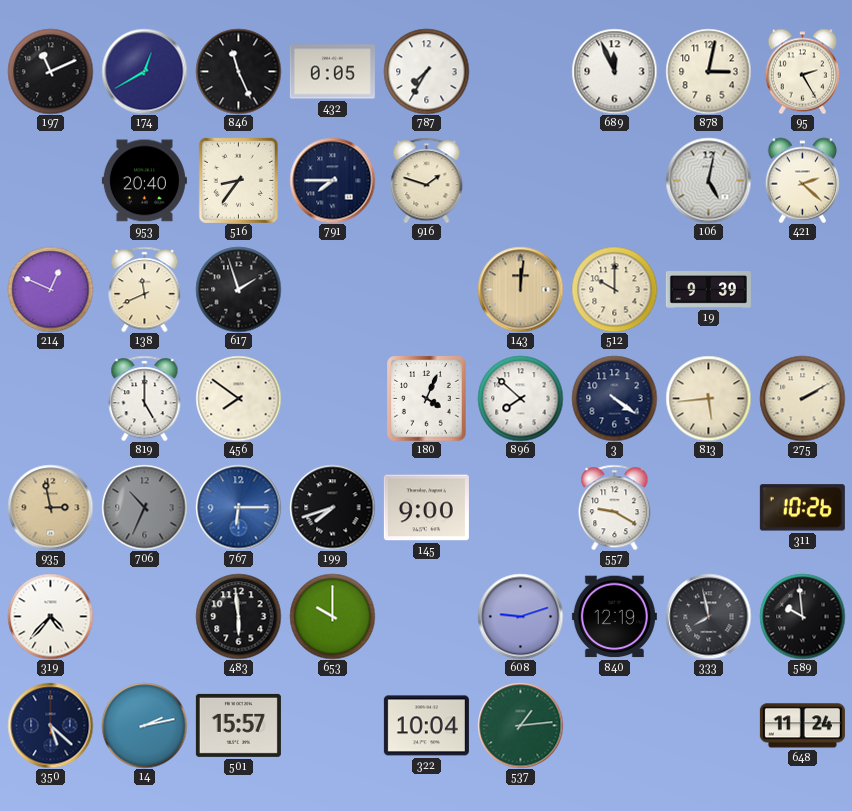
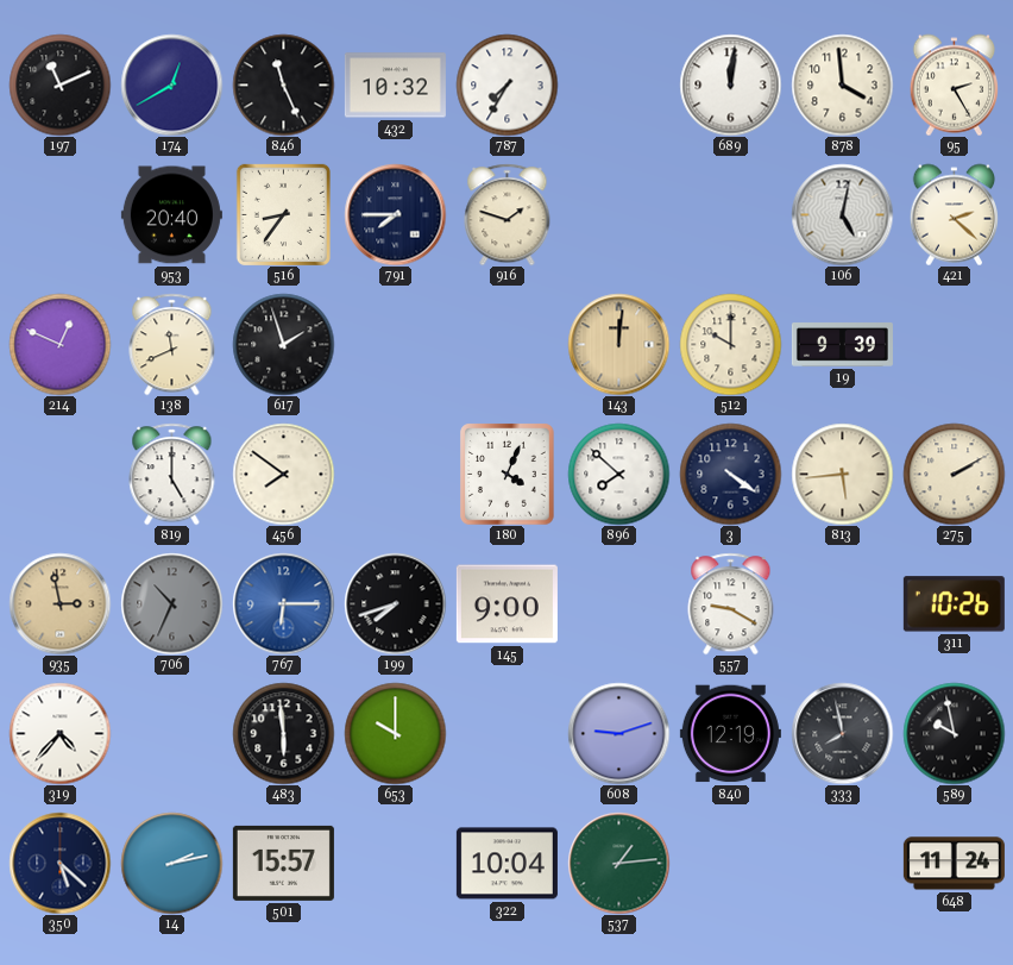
432: 0:05 -> 10:32
689: 11:56 -> 12:01
878: 3:02 -> 3:59
589: 9:59 -> 9:58
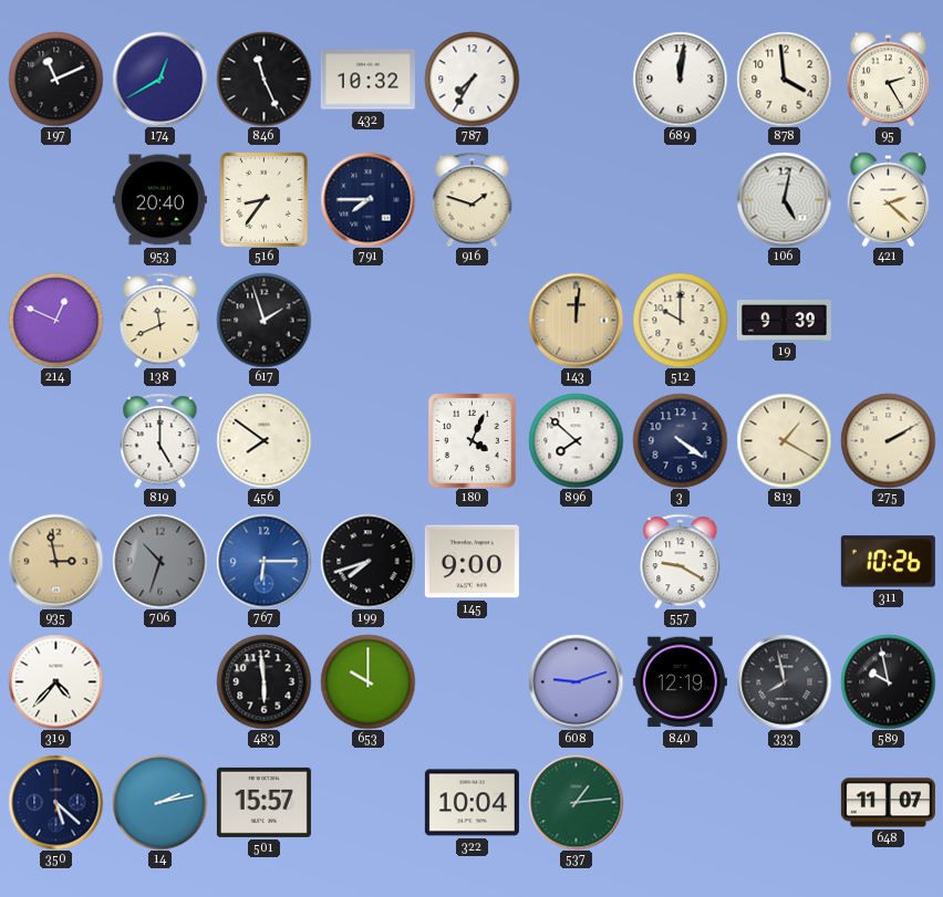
813: 5:44 -> 1:20
706: 10:34 -> 10:33
648: 11:24 -> 11:07
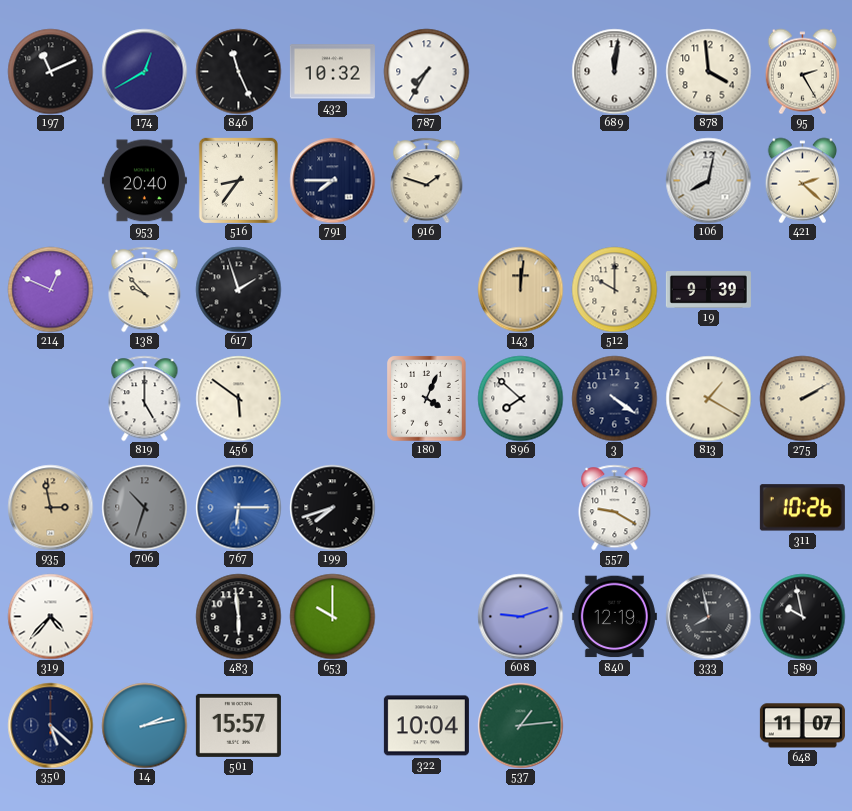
106: 5:02 -> 8:02
138: 11:41 -> 9:53
456: 7:51 -> 5:51
145: 9:00 -> none
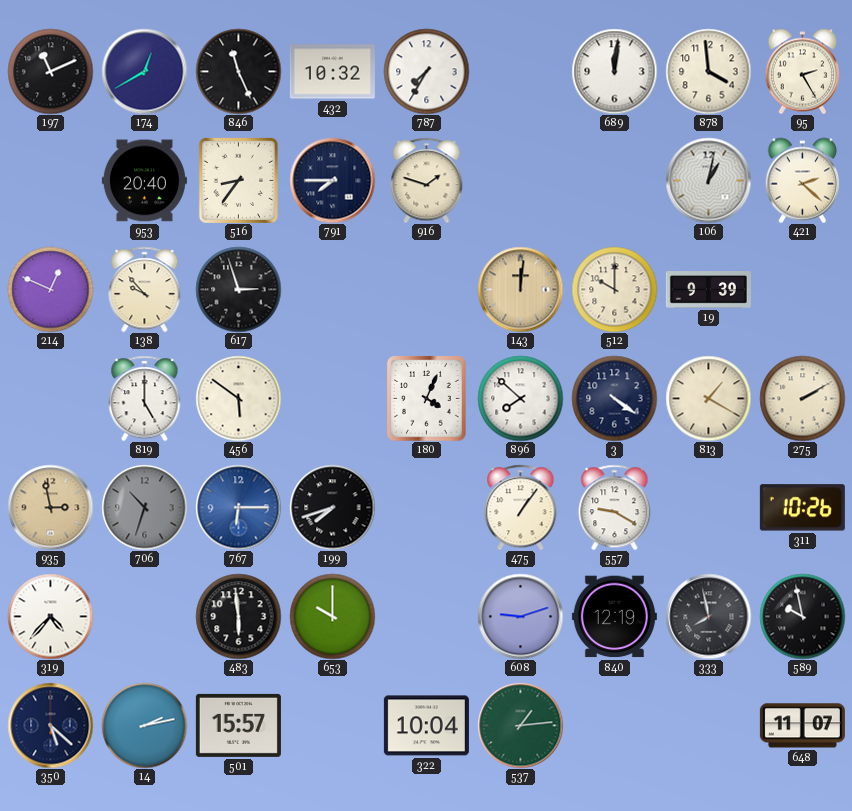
106: 8:02 -> 1:02
617: 1:57 -> 2:57
475: none -> 1:06
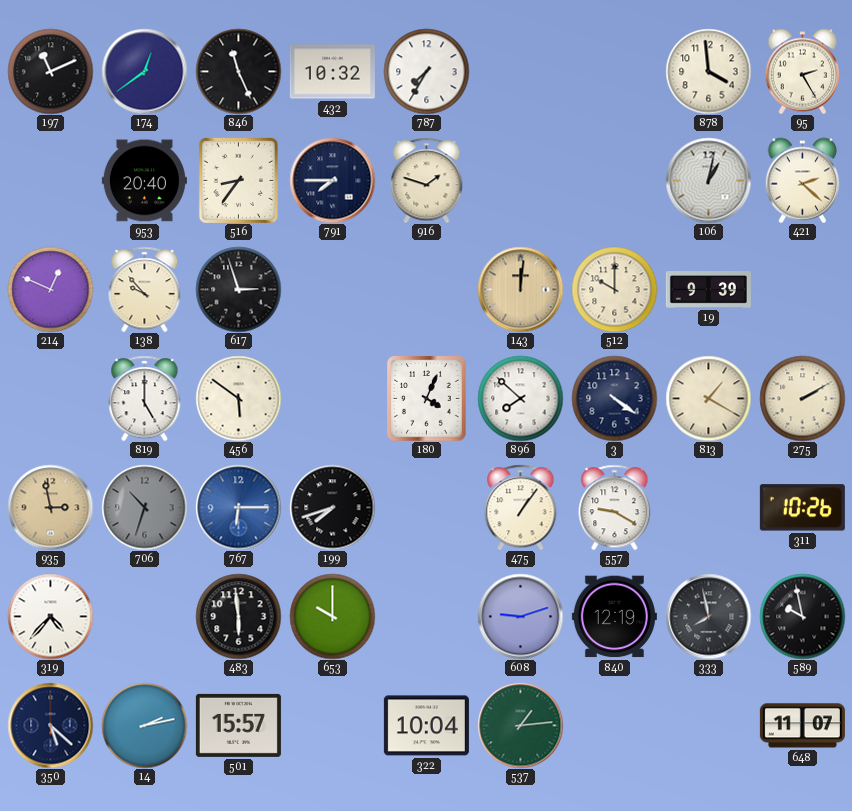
174: 12:40 -> 12:39
689: 12:01 -> none
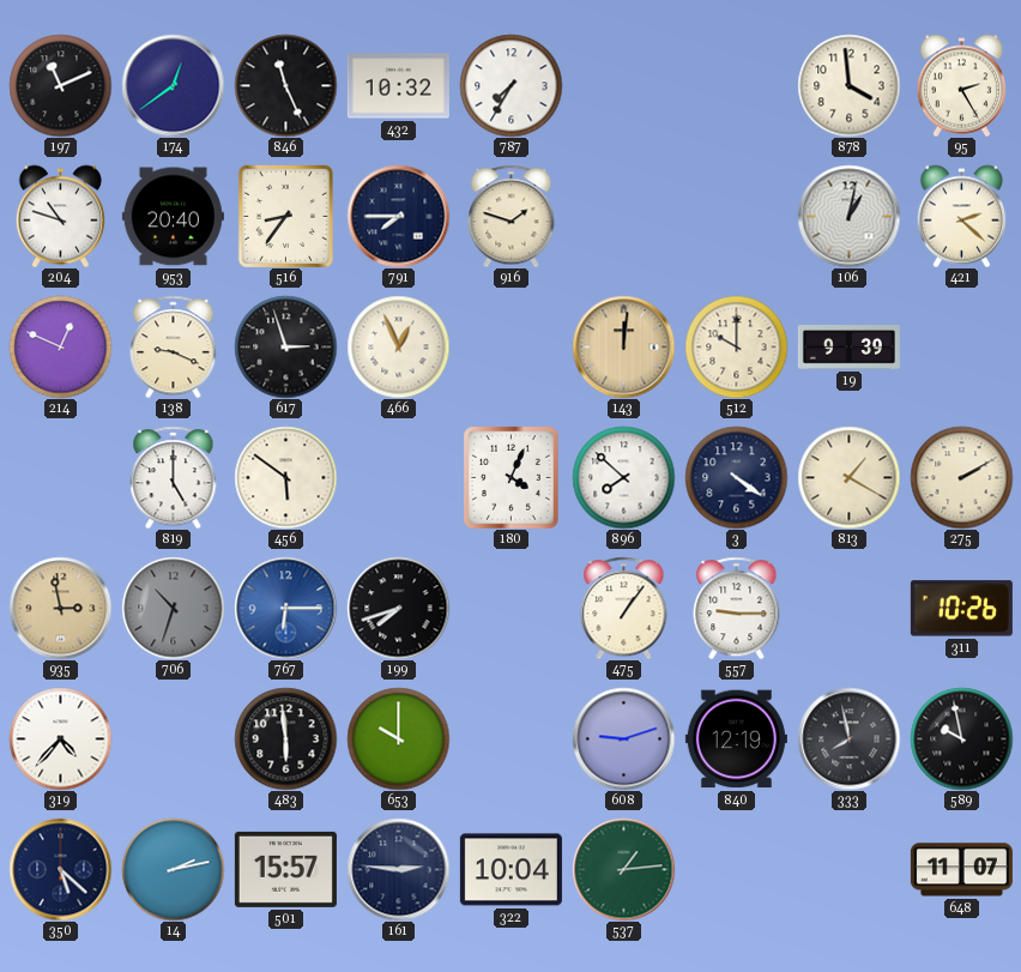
204: none -> 10:48
138: 9:53 -> 9:19
466: none -> 12:56
557: 9:20 -> 9:15
161: none -> 2:46
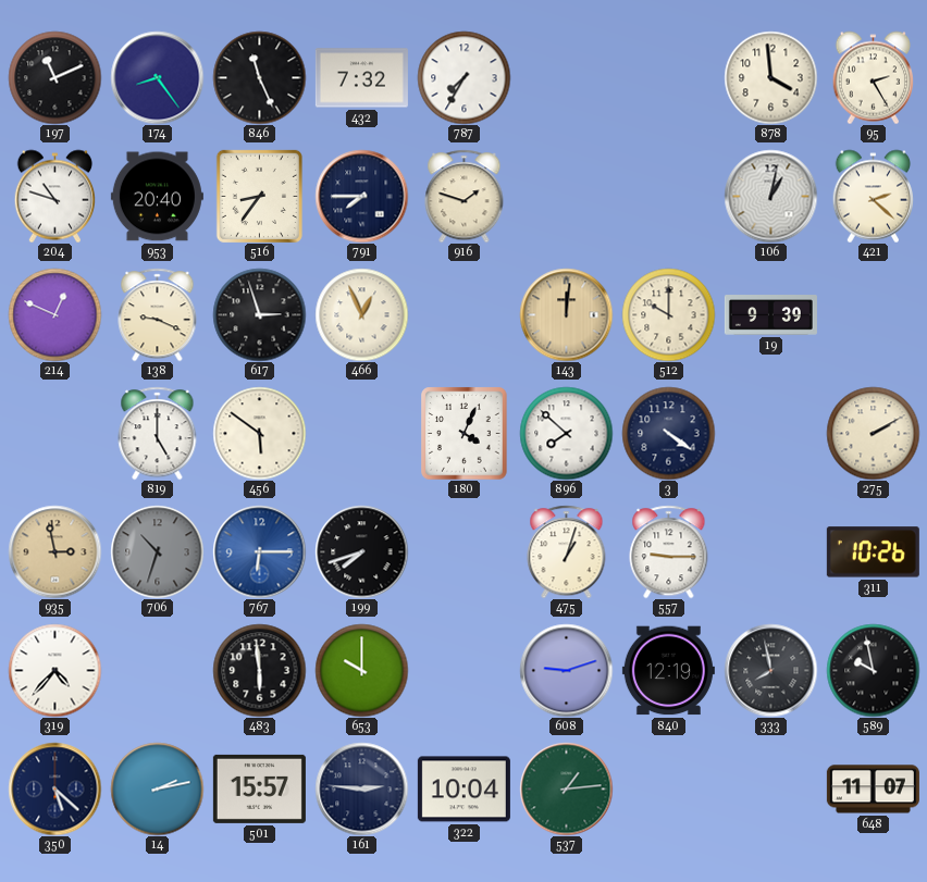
174: 12:39 -> 8:24
432: 10:32 -> 7:32
813: 1:20 -> none
475: 1:06 -> 1:03
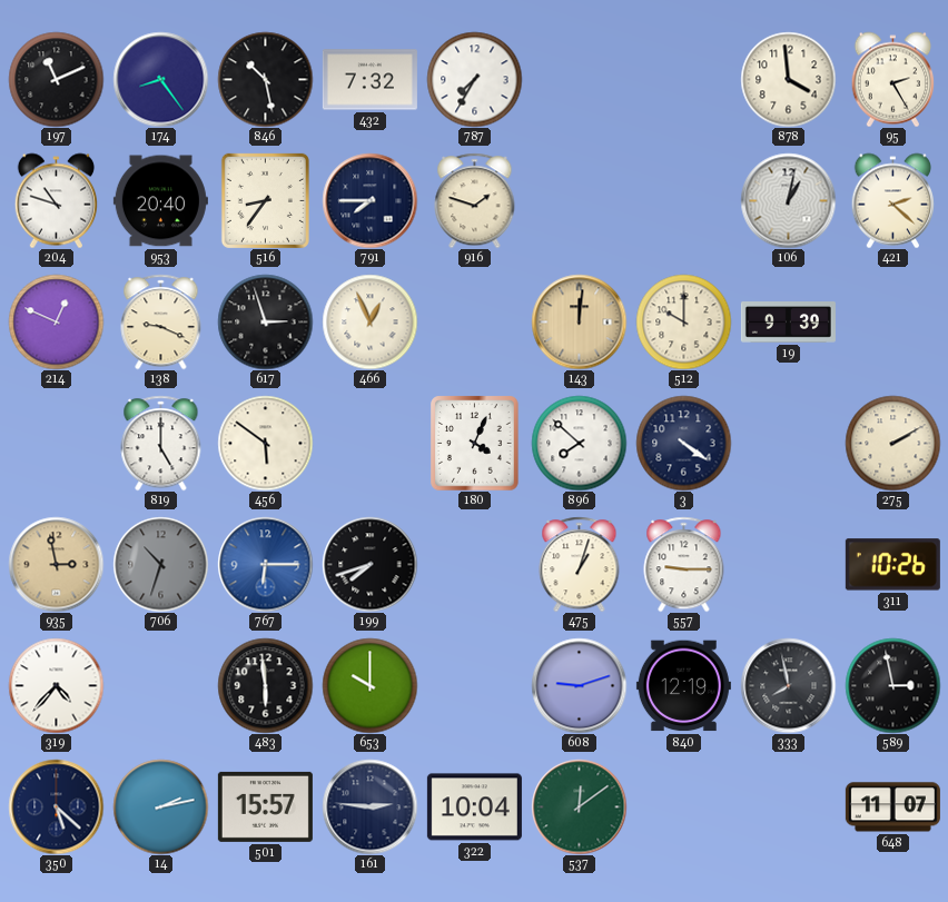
846: 11:26 -> 10:28
589: 9:58 -> 2:58
537: 1:14 -> 12:09
